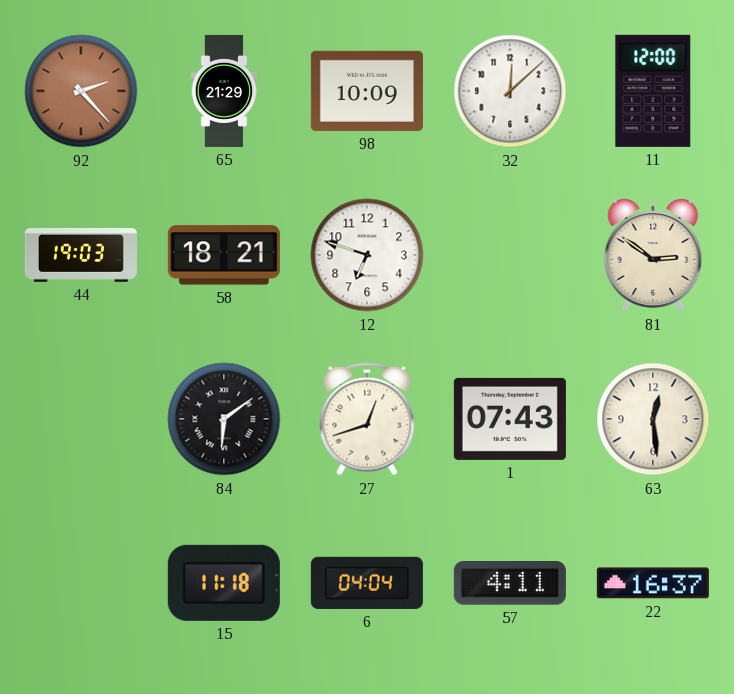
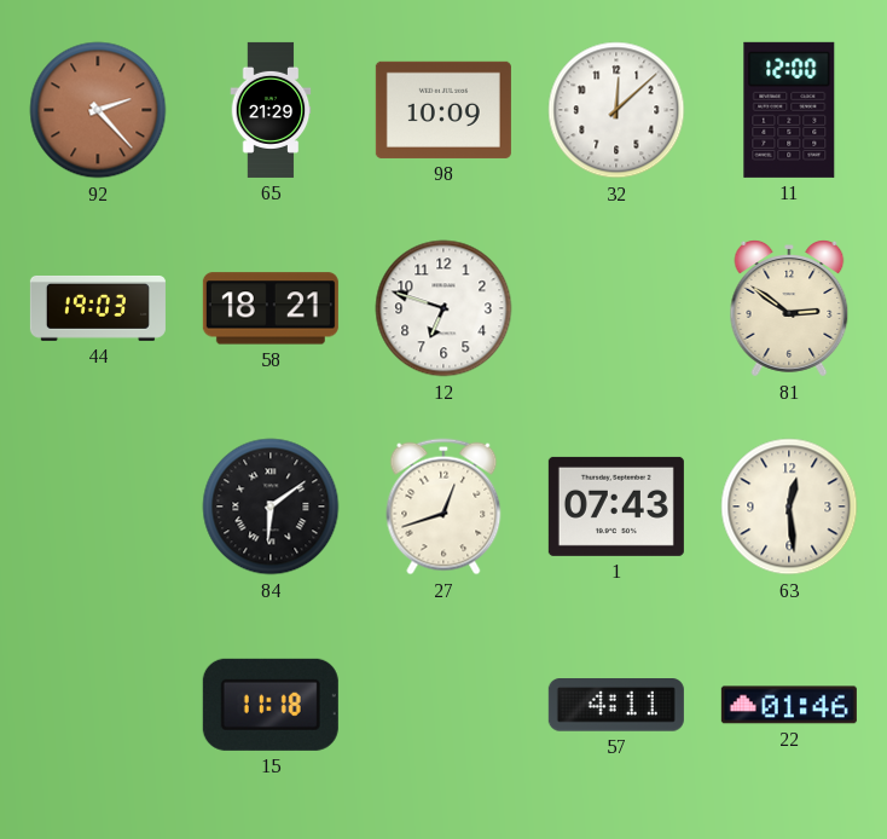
6: 04:04 -> none
22: 16:37 -> 01:46
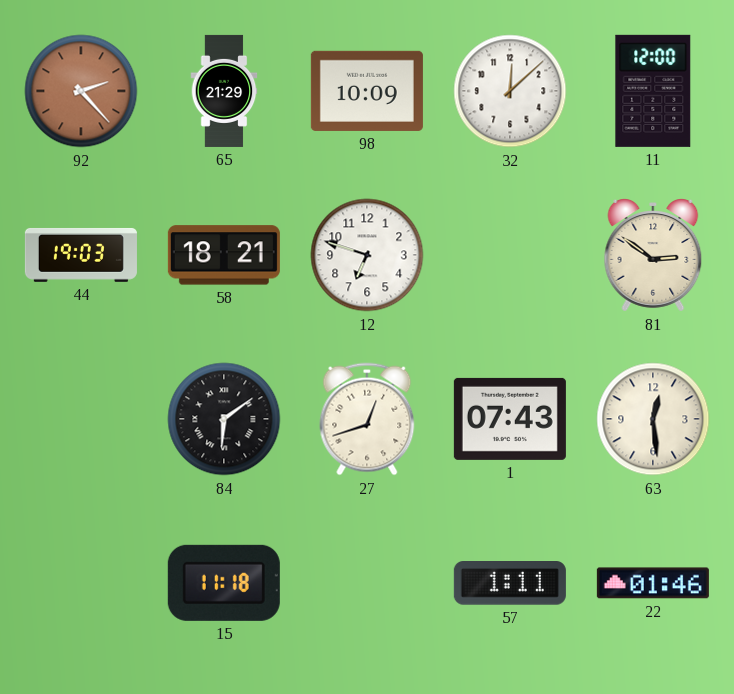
57: 4:11 -> 1:11
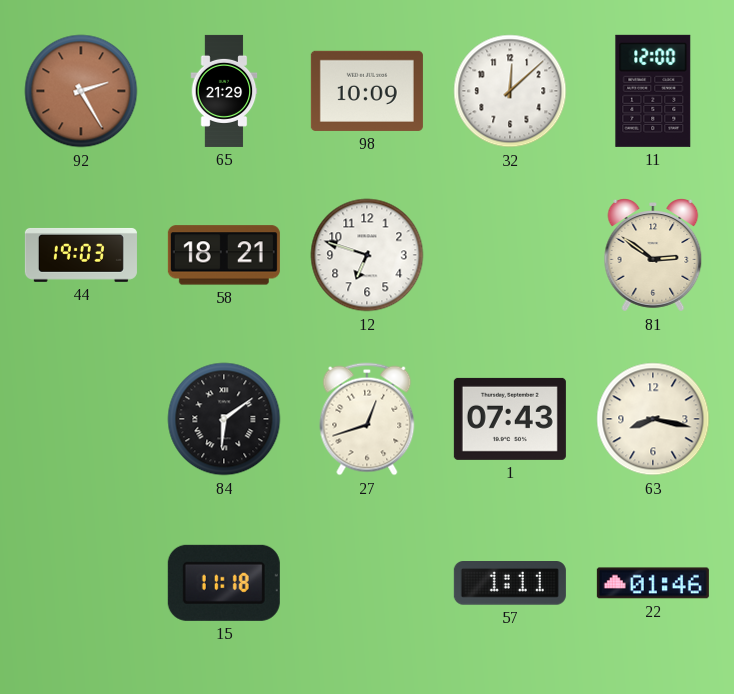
92: 2:23 -> 2:25
63: 12:29 -> 8:17
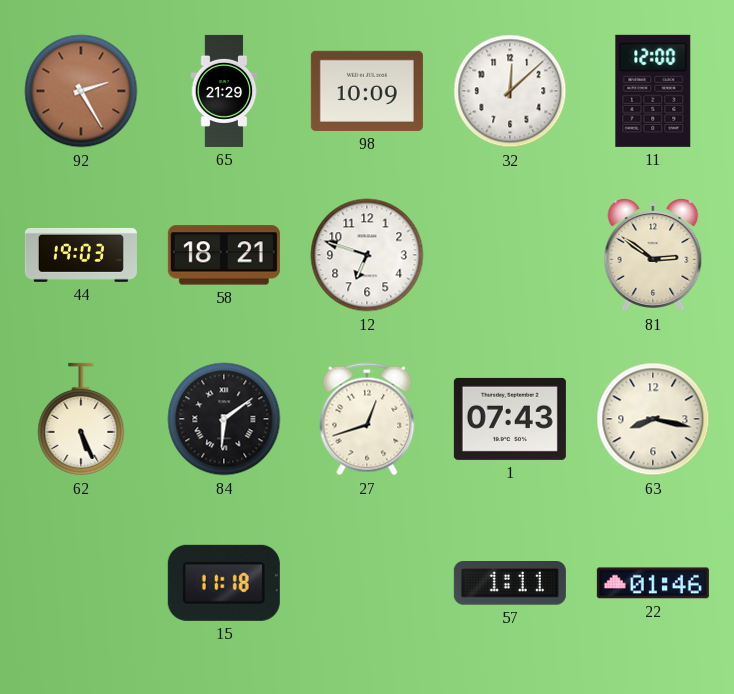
62: none -> 5:26
